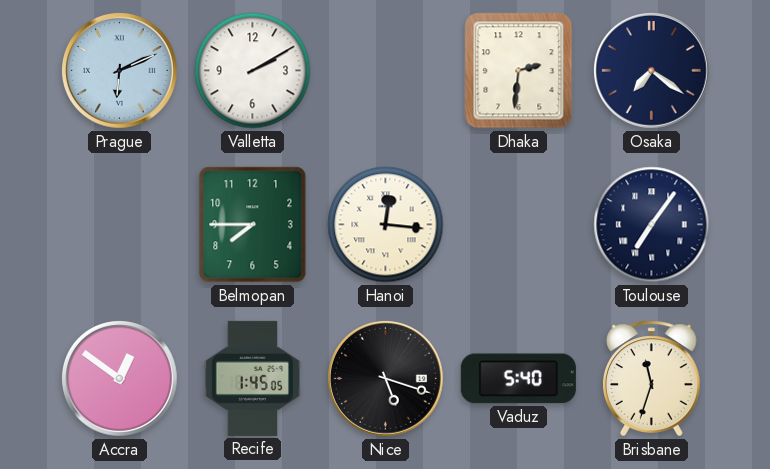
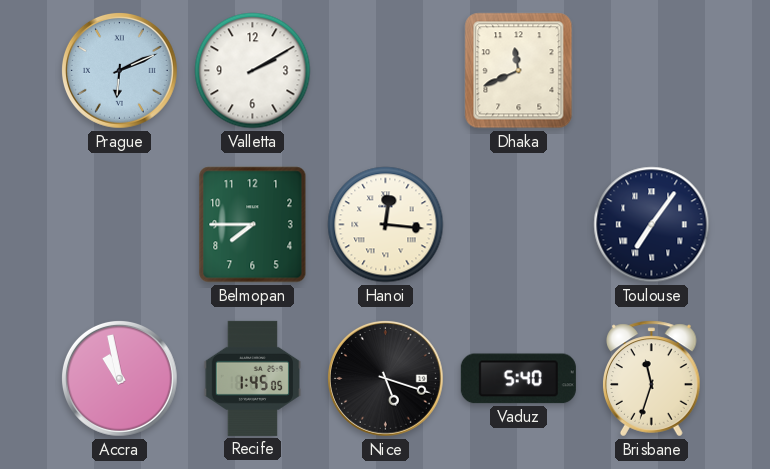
Dhaka: 2:31 -> 11:41
Osaka: 7:21 -> none
Accra: 12:51 -> 10:58
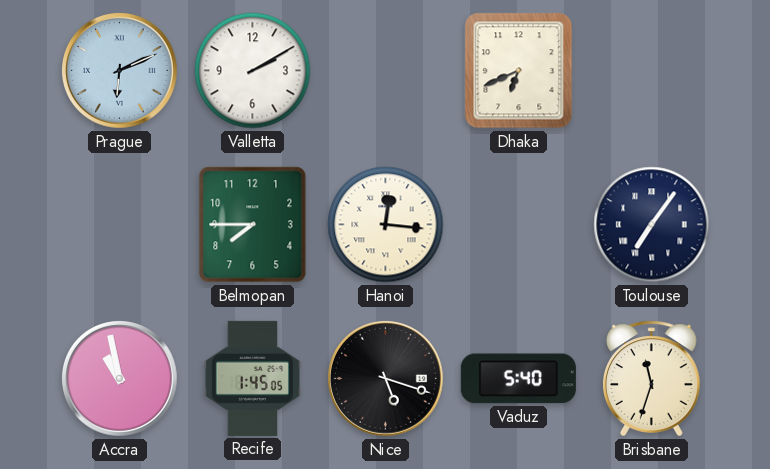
Dhaka: 11:41 -> 6:41
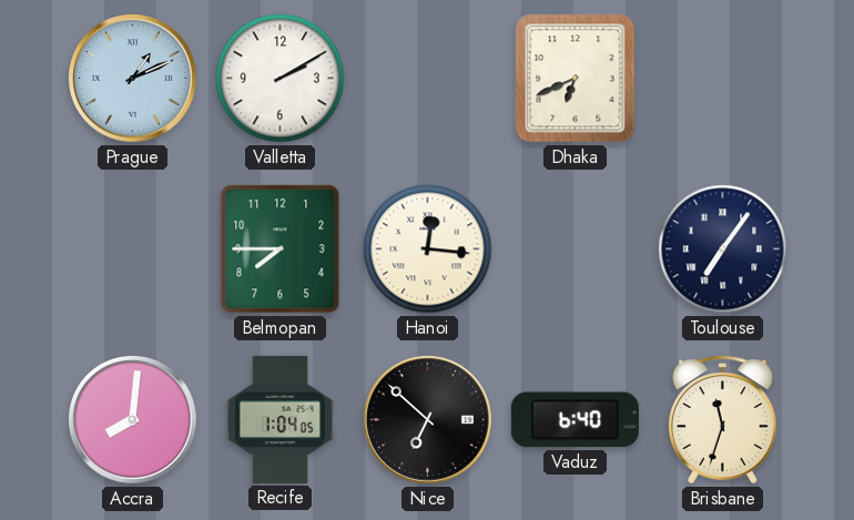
Prague: 6:11 -> 1:11
Accra: 10:58 -> 8:01
Recife: 1:45 -> 1:04
Nice: 5:18 -> 6:52
Vaduz: 5:40 -> 6:40
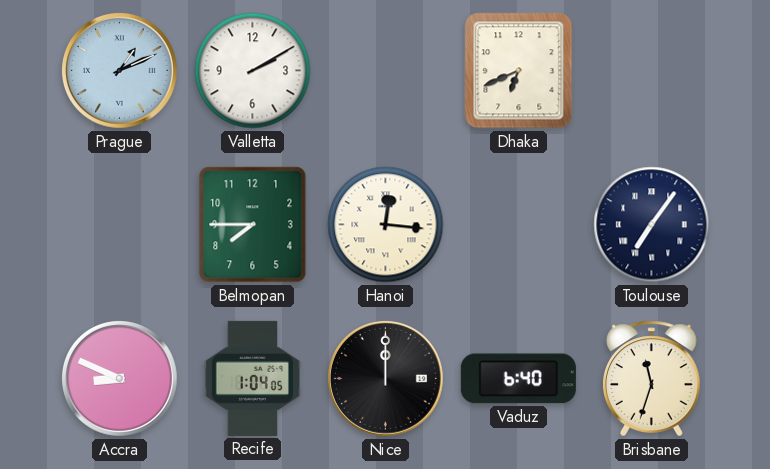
Accra: 8:01 -> 8:49
Nice: 6:52 -> 12:00
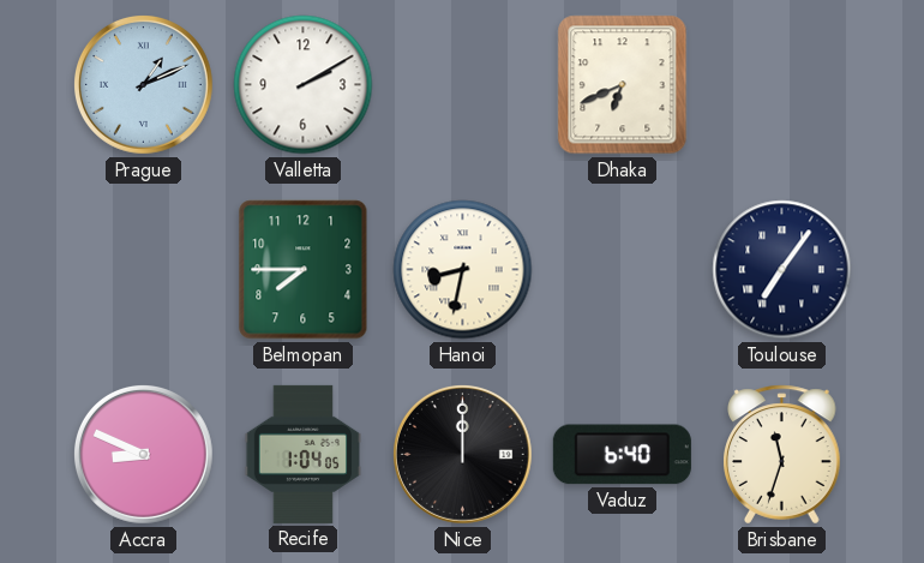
Hanoi: 12:16 -> 8:32
